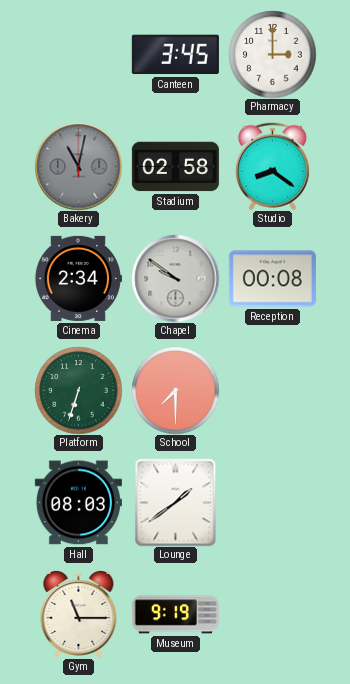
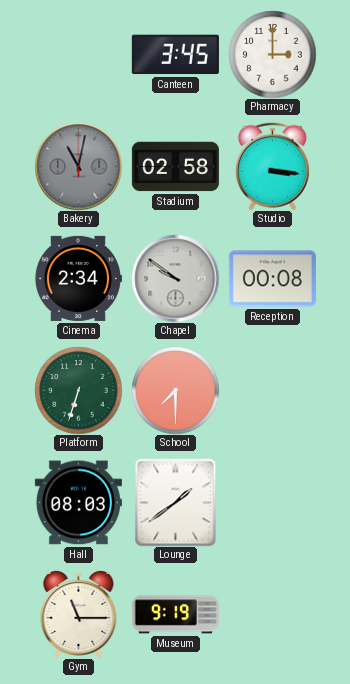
Studio: 8:21 -> 3:16
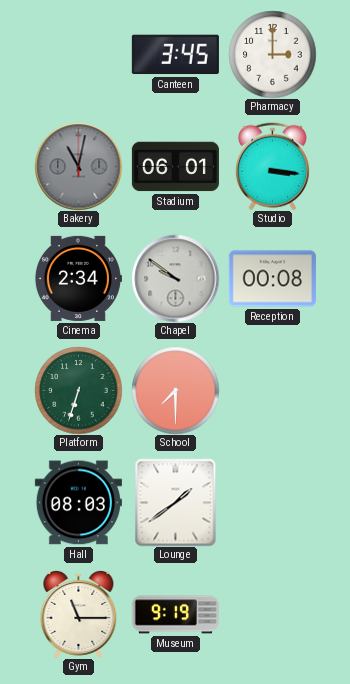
Stadium: 02:58 -> 06:01
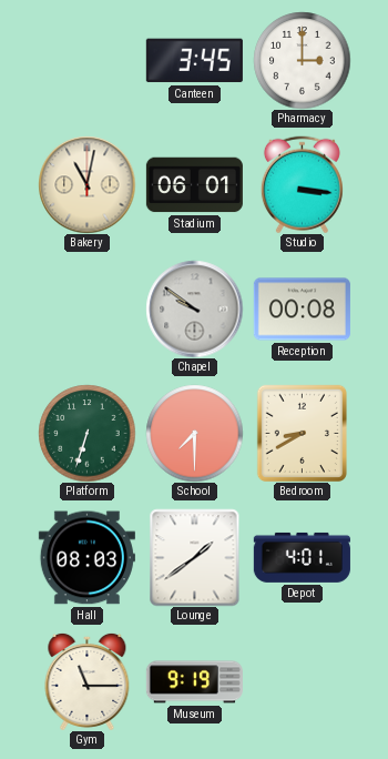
Bakery dial: grey -> cream
Cinema: 2:34 -> none
Bedroom: none -> 8:40
Depot: none -> 4:01
